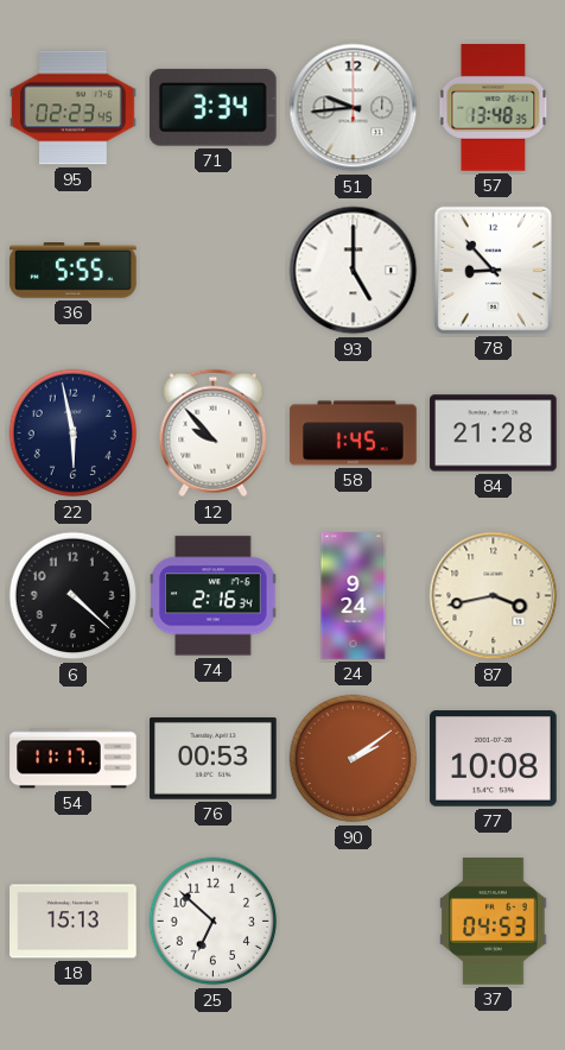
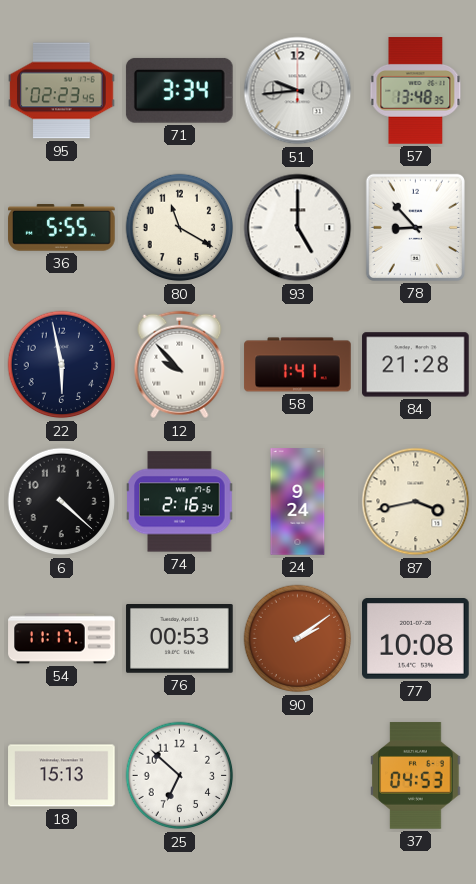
80: none -> 11:20
58: 1:45 -> 1:41
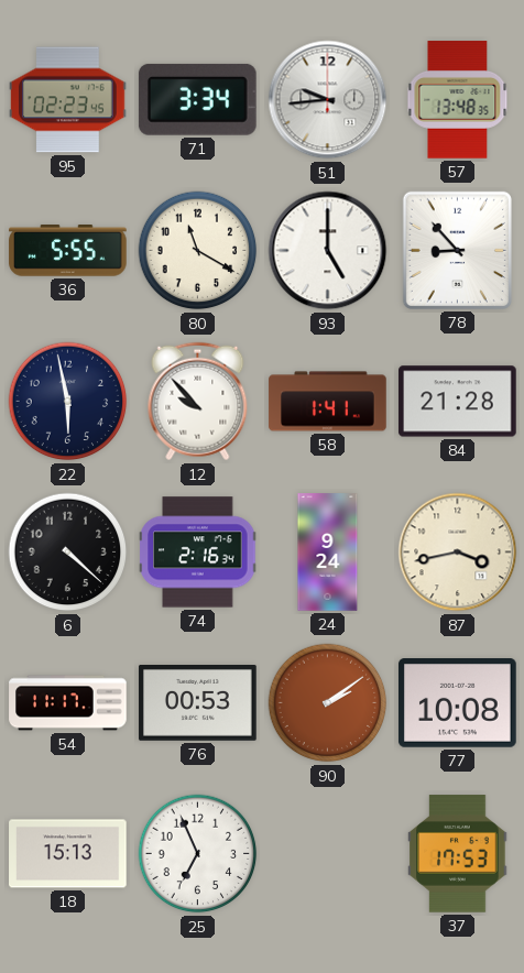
25: 6:52 -> 6:56
37: 04:53 -> 17:53
